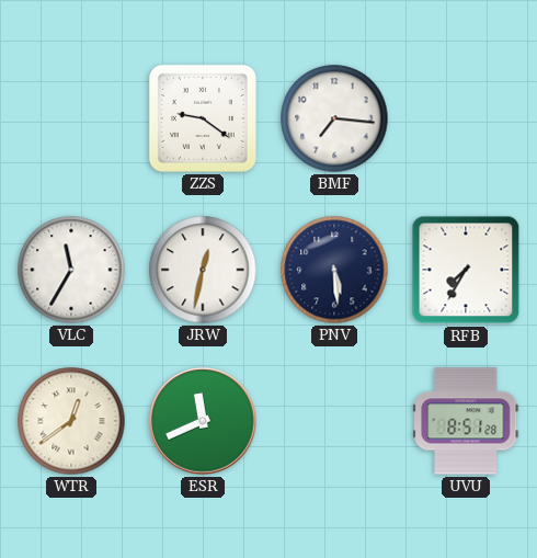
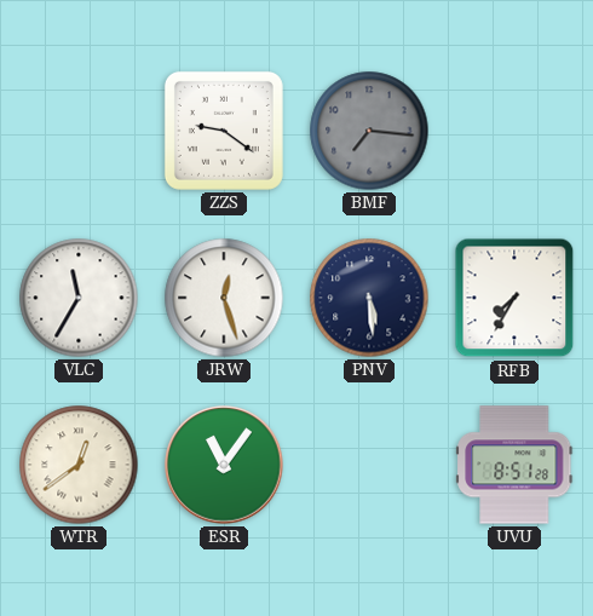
BMF dial: white -> grey
JRW: 12:32 -> 12:27
ESR: 11:41 -> 11:06
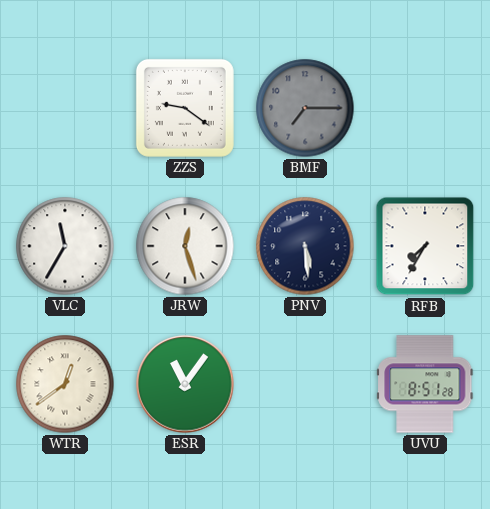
BMF: 7:16 -> 7:15
